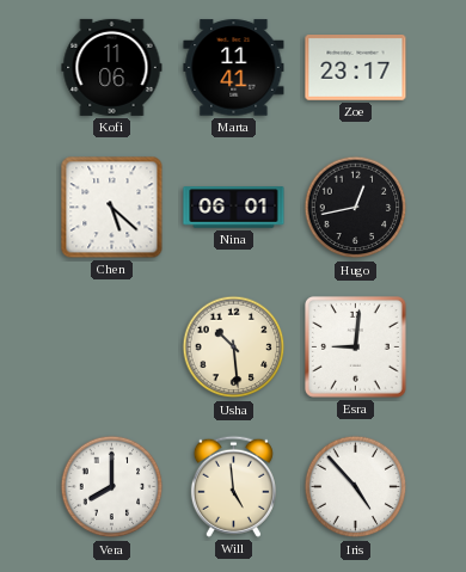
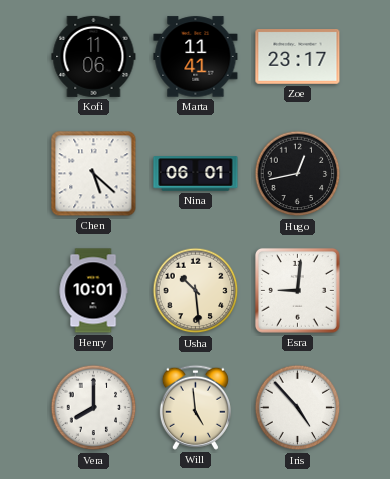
Henry: none -> 10:01
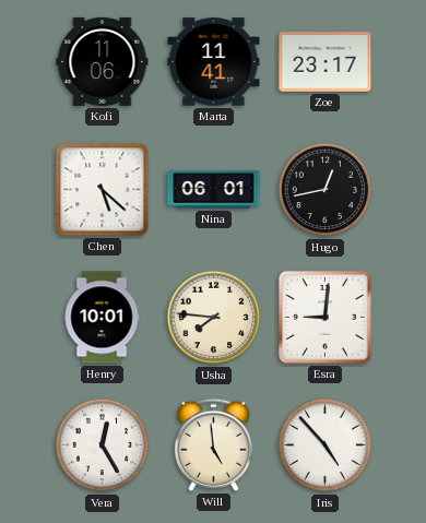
Usha: 10:29 -> 7:46
Vera: 8:00 -> 12:25
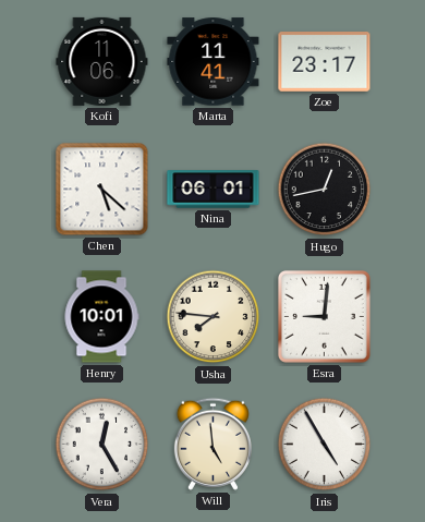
Iris: 4:53 -> 4:55
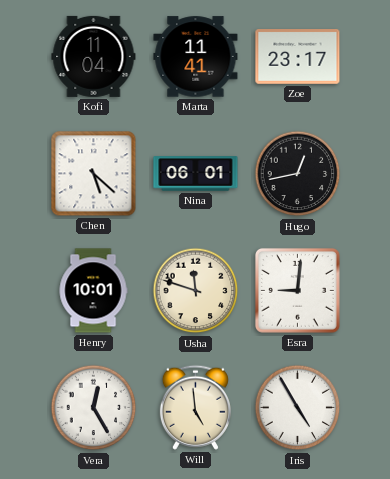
Kofi: 11:06 -> 11:04
Usha: 7:46 -> 11:48
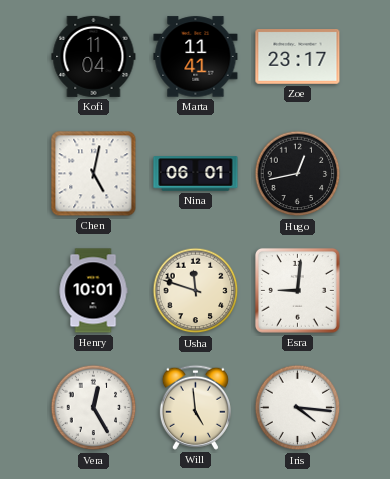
Chen: 5:22 -> 5:02
Iris: 4:55 -> 4:16
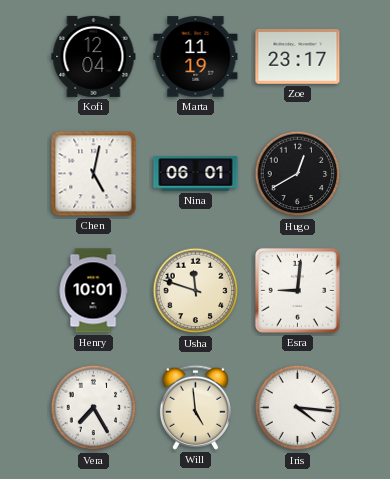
Kofi: 11:04 -> 12:04
Marta: 11:41 -> 11:19
Hugo: 12:43 -> 12:40
Vera: 12:25 -> 7:25
